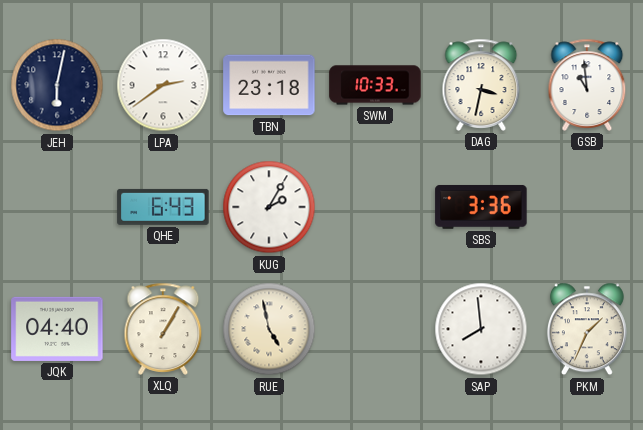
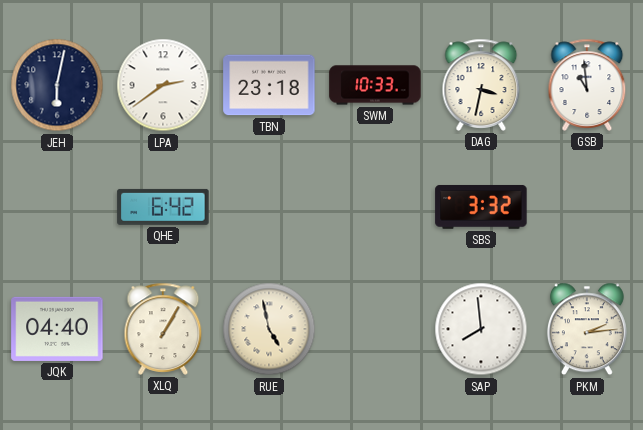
QHE: 6:43 -> 6:42
KUG: 2:05 -> none
SBS: 3:36 -> 3:32
PKM: 1:34 -> 2:14
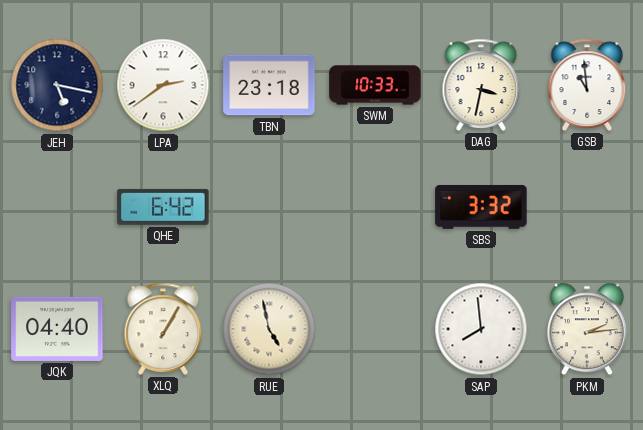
JEH: 6:02 -> 5:17
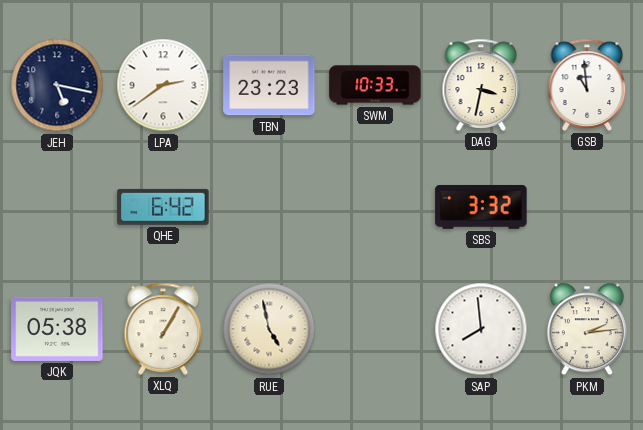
TBN: 23:18 -> 23:23
JQK: 04:40 -> 05:38
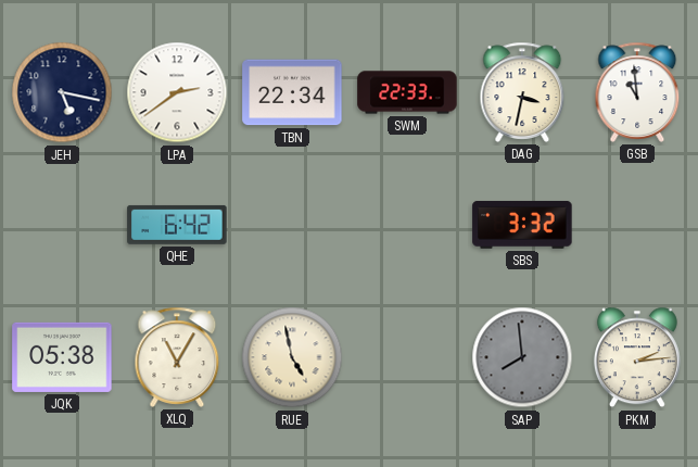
TBN: 23:23 -> 22:34
SWM: 10:33 -> 22:33
XLQ: 1:05 -> 11:05
SAP dial: white -> grey
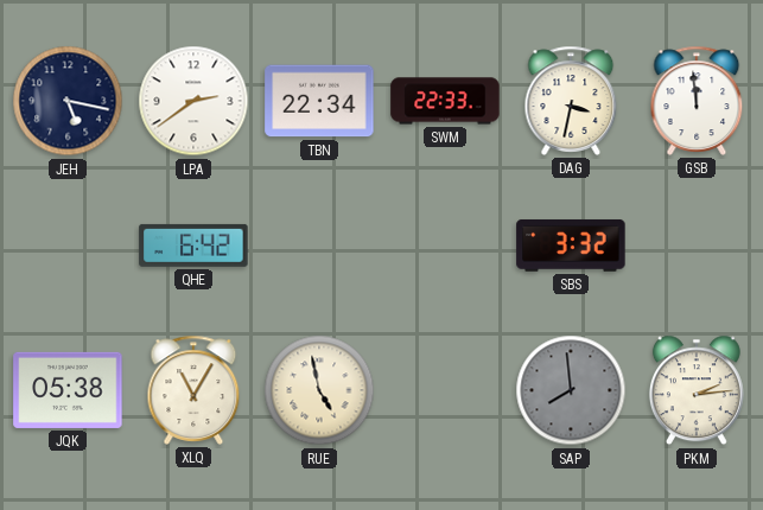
GSB: 10:59 -> 11:59
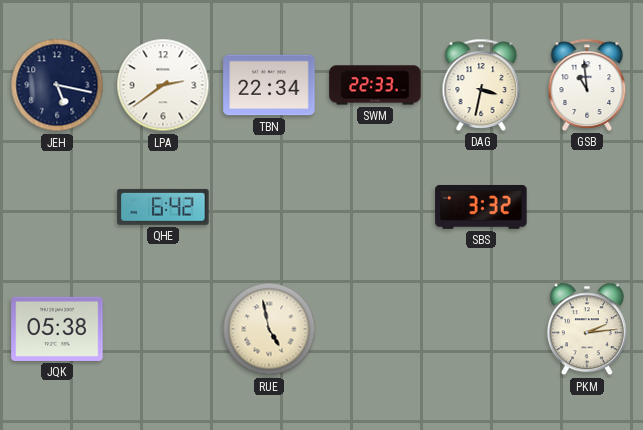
GSB: 11:59 -> 10:59
XLQ: 11:05 -> none
SAP: 7:59 -> none
